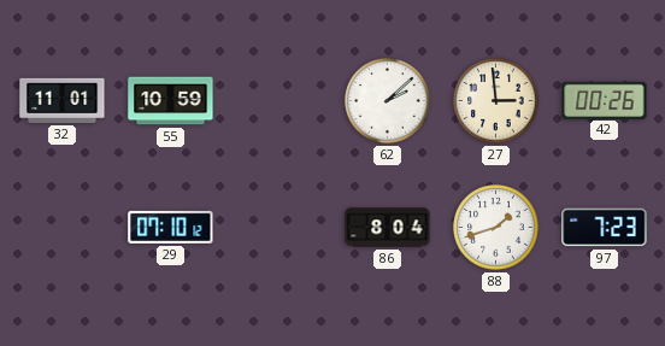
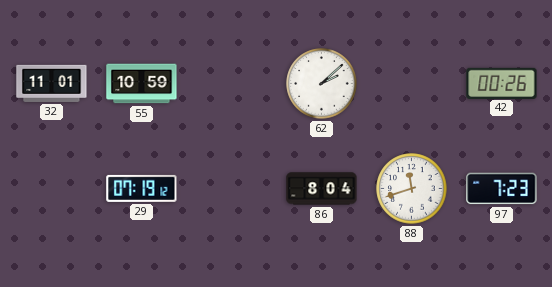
27: 2:59 -> none
29: 07:10 -> 07:19
88: 1:42 -> 11:42
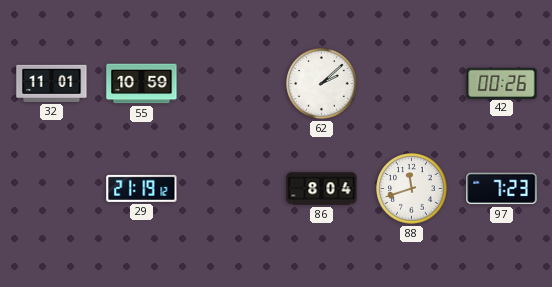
29: 07:19 -> 21:19
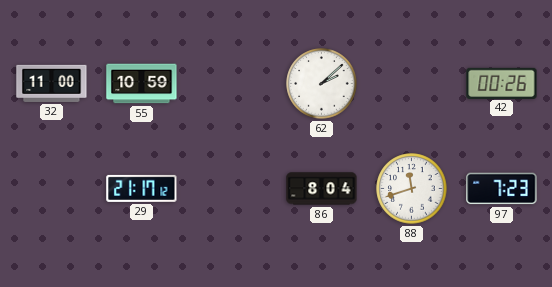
32: 11:01 -> 11:00
29: 21:19 -> 21:17
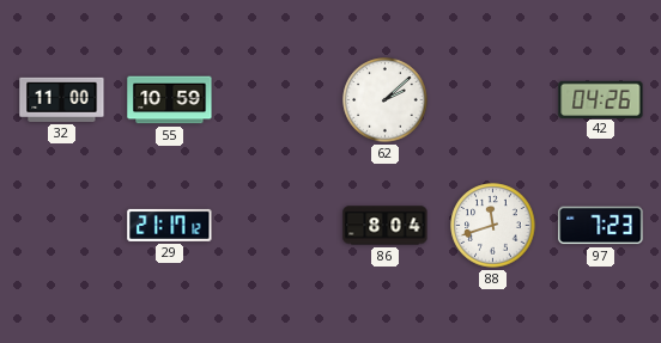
42: 00:26 -> 04:26
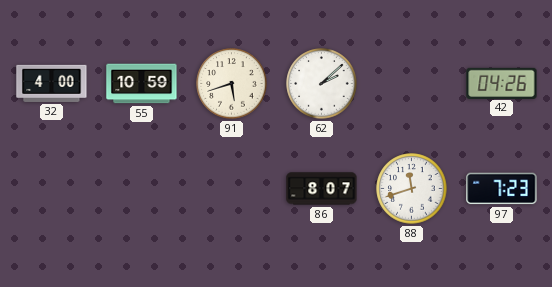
32: 11:00 -> 4:00
91: none -> 5:42
29: 21:17 -> none
86: 8:04 -> 8:07
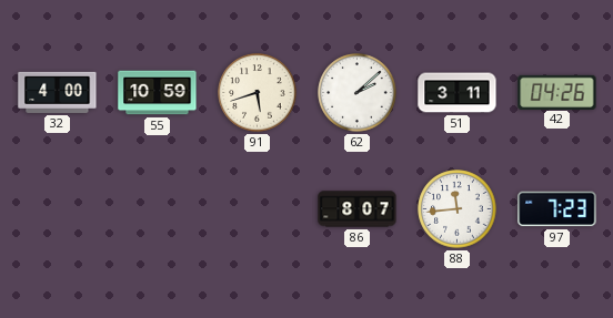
51: none -> 3:11
88: 11:42 -> 11:44
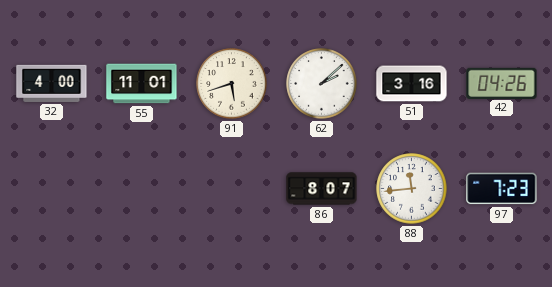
55: 10:59 -> 11:01
51: 3:11 -> 3:16
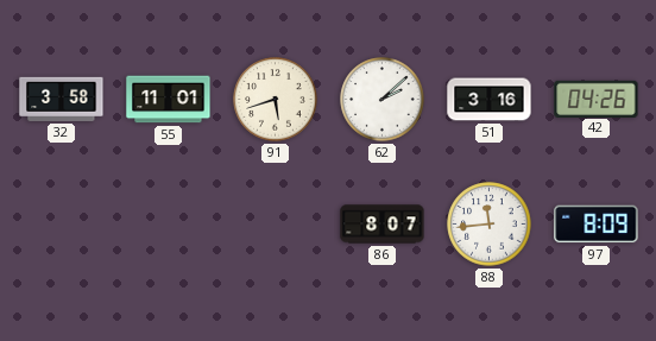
32: 4:00 -> 3:58
97: 7:23 -> 8:09
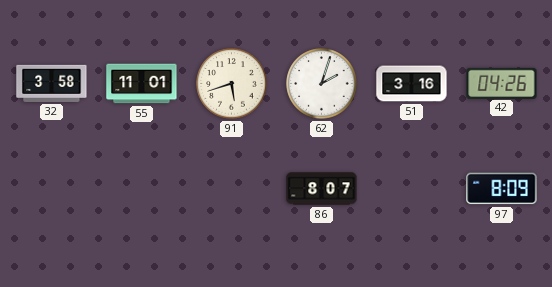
62: 2:08 -> 2:03
88: 11:44 -> none
